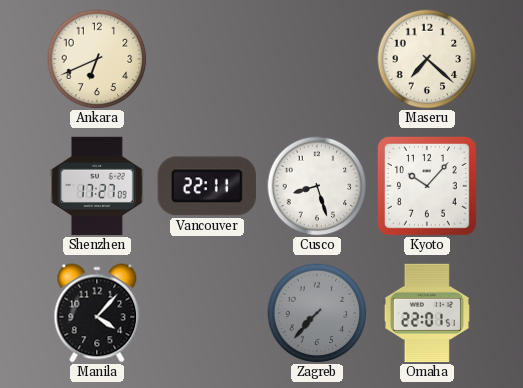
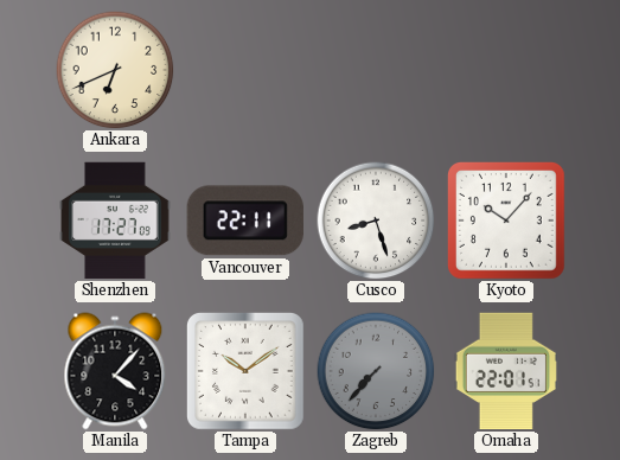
Maseru: 7:22 -> none
Tampa: none -> 10:09
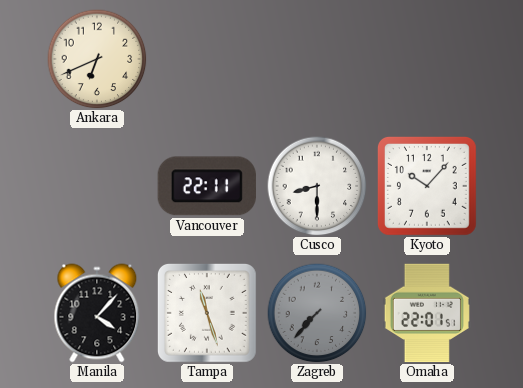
Shenzhen: 17:27 -> none
Cusco: 8:27 -> 8:30
Tampa: 10:09 -> 11:27
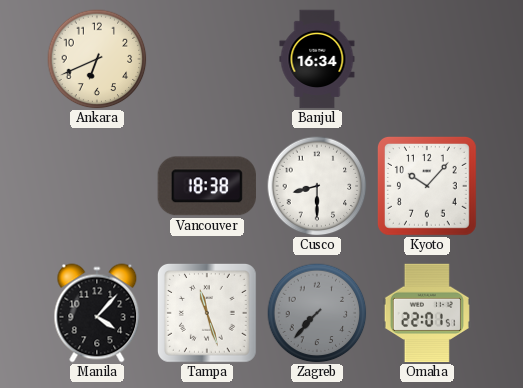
Banjul: none -> 16:34
Vancouver: 22:11 -> 18:38
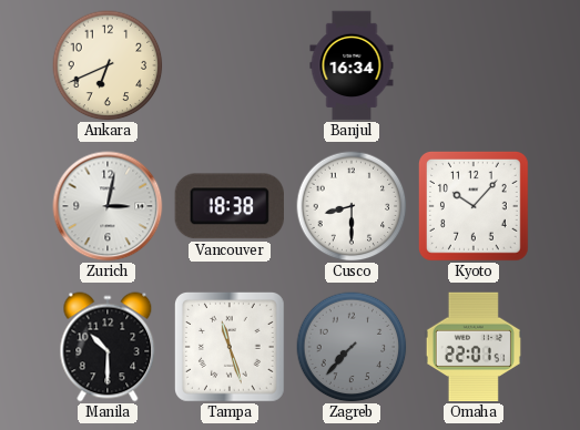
Zurich: none -> 3:02
Manila: 4:07 -> 10:30
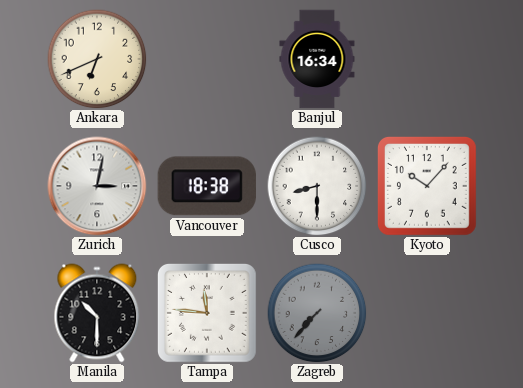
Tampa: 11:27 -> 11:46
Omaha: 22:01 -> none
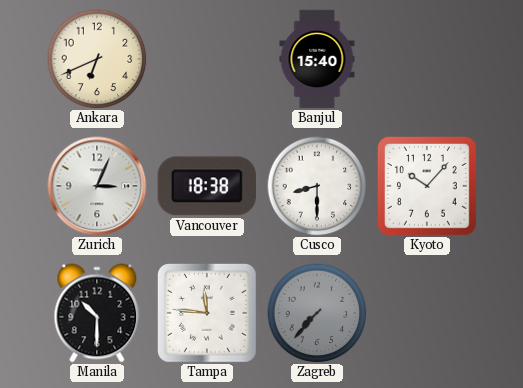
Banjul: 16:34 -> 15:40
Zurich: 3:02 -> 3:04
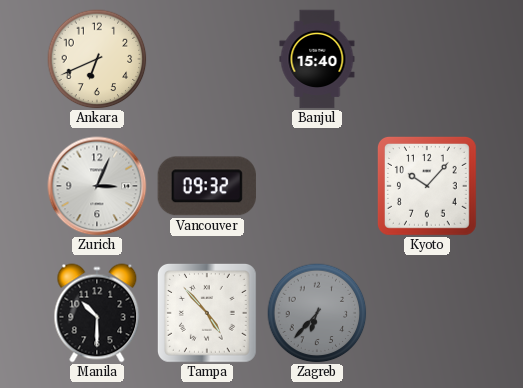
Vancouver: 18:38 -> 09:32
Cusco: 8:30 -> none
Tampa: 11:46 -> 4:53
Zagreb: 7:37 -> 6:37
